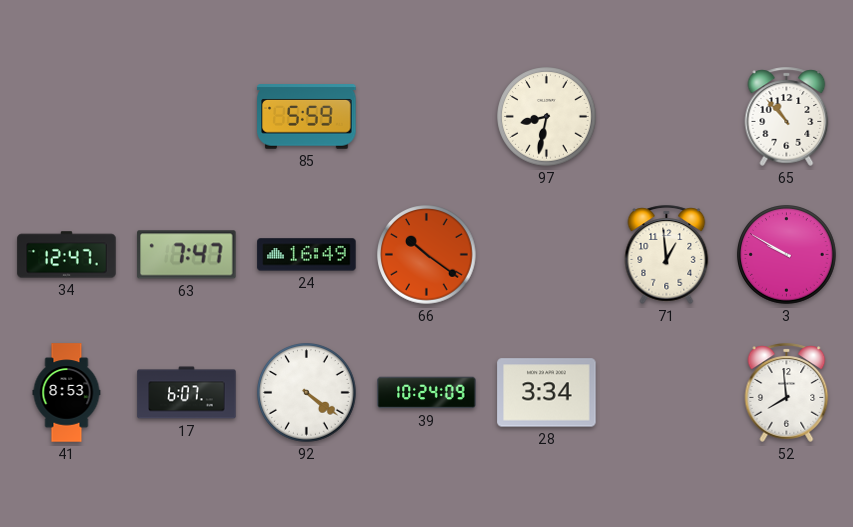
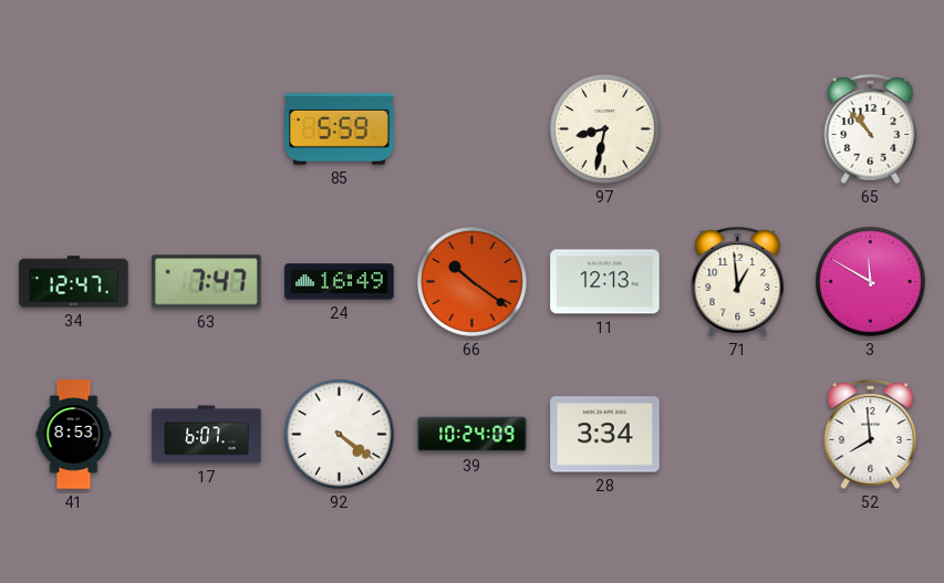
11: none -> 12:13
3: 9:50 -> 11:50
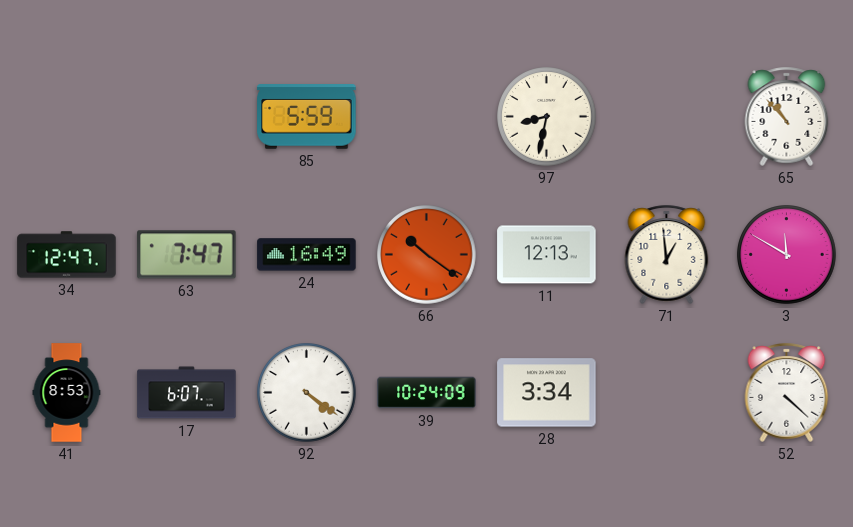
52: 7:59 -> 4:22
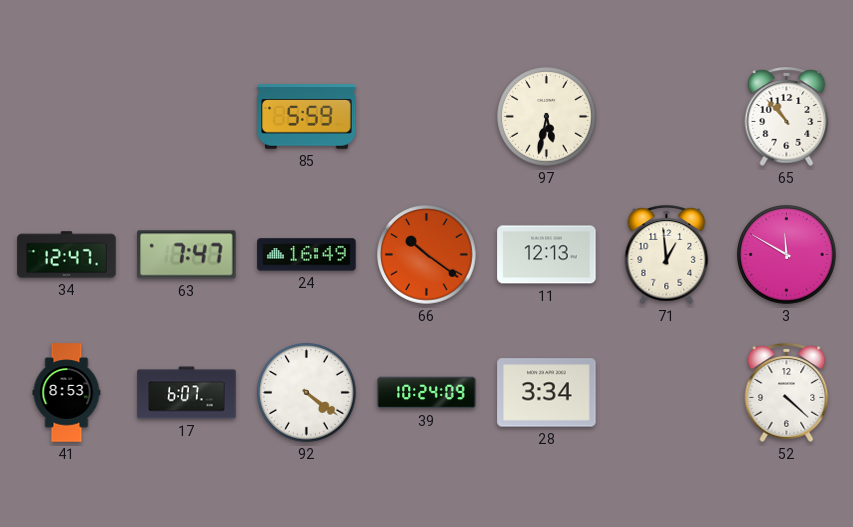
97: 8:32 -> 5:32
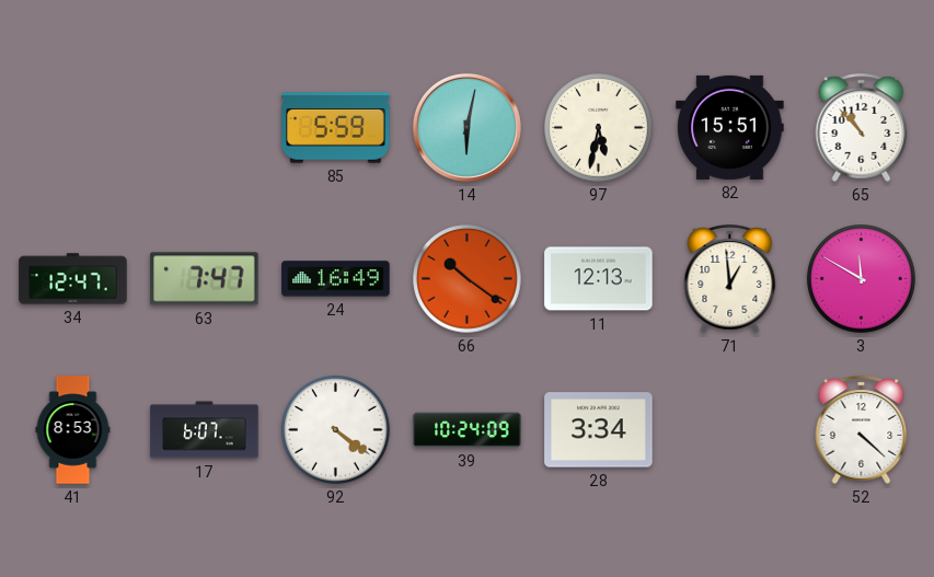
14: none -> 6:02
82: none -> 15:51
